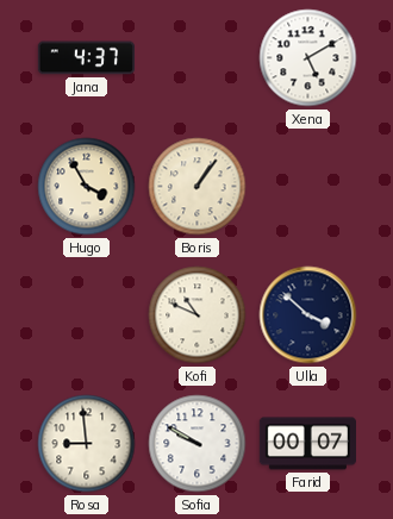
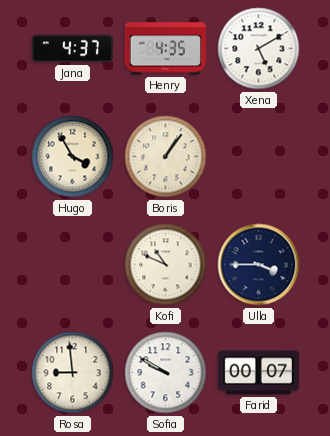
Henry: none -> 4:35
Ulla: 3:52 -> 3:45
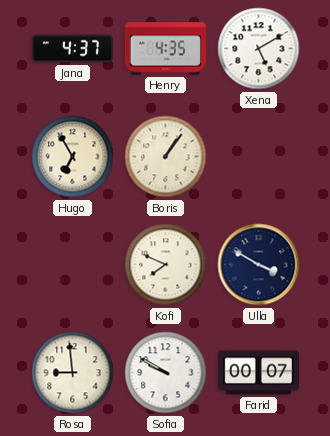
Hugo: 3:55 -> 6:55
Kofi: 10:49 -> 7:49
Ulla: 3:45 -> 3:50
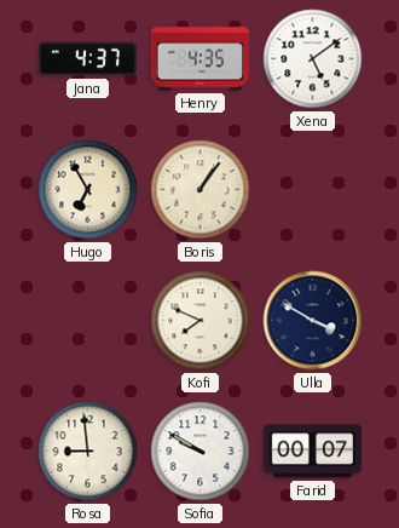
Xena: 5:10 -> 5:09
